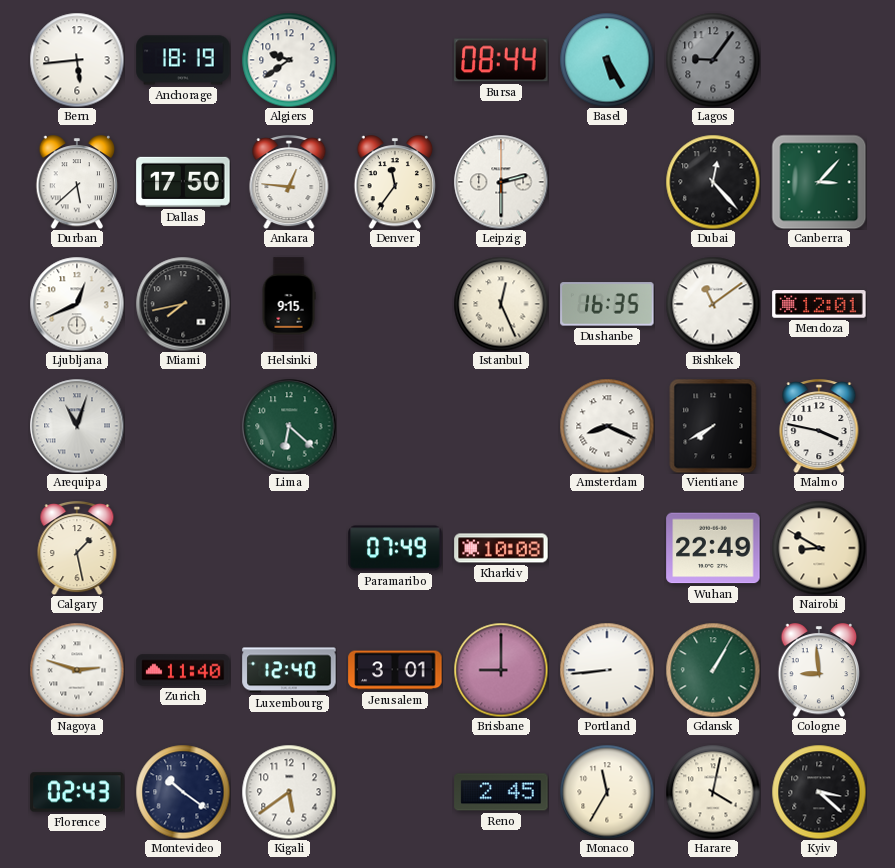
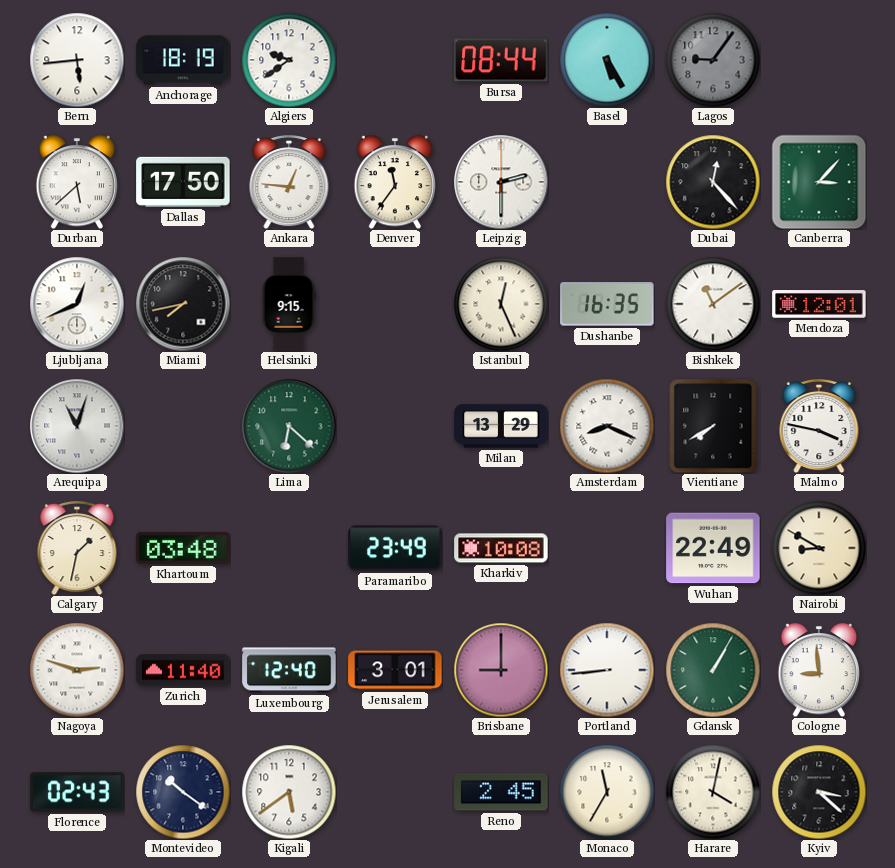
Milan: none -> 13:29
Calgary: 1:28 -> 1:32
Khartoum: none -> 03:48
Paramaribo: 07:49 -> 23:49
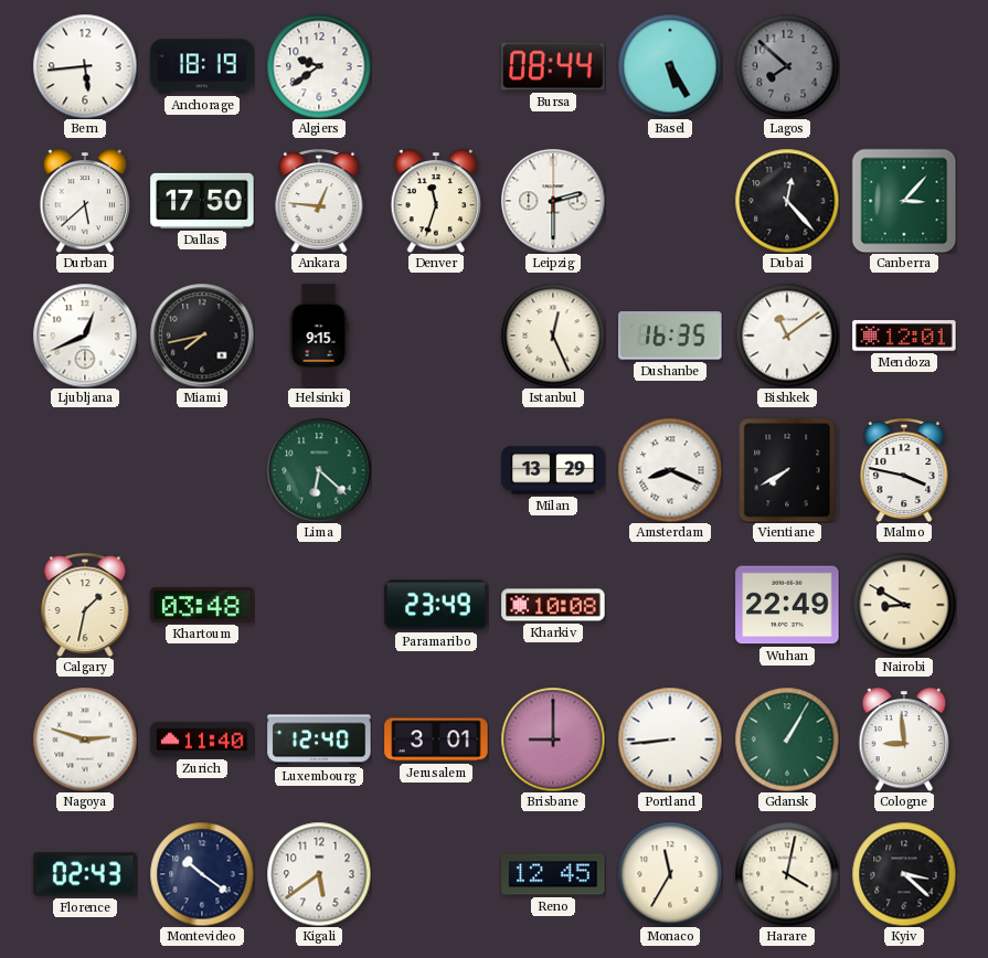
Lagos: 9:06 -> 7:52
Denver: 11:36 -> 11:33
Arequipa: 11:03 -> none
Reno: 2:45 -> 12:45
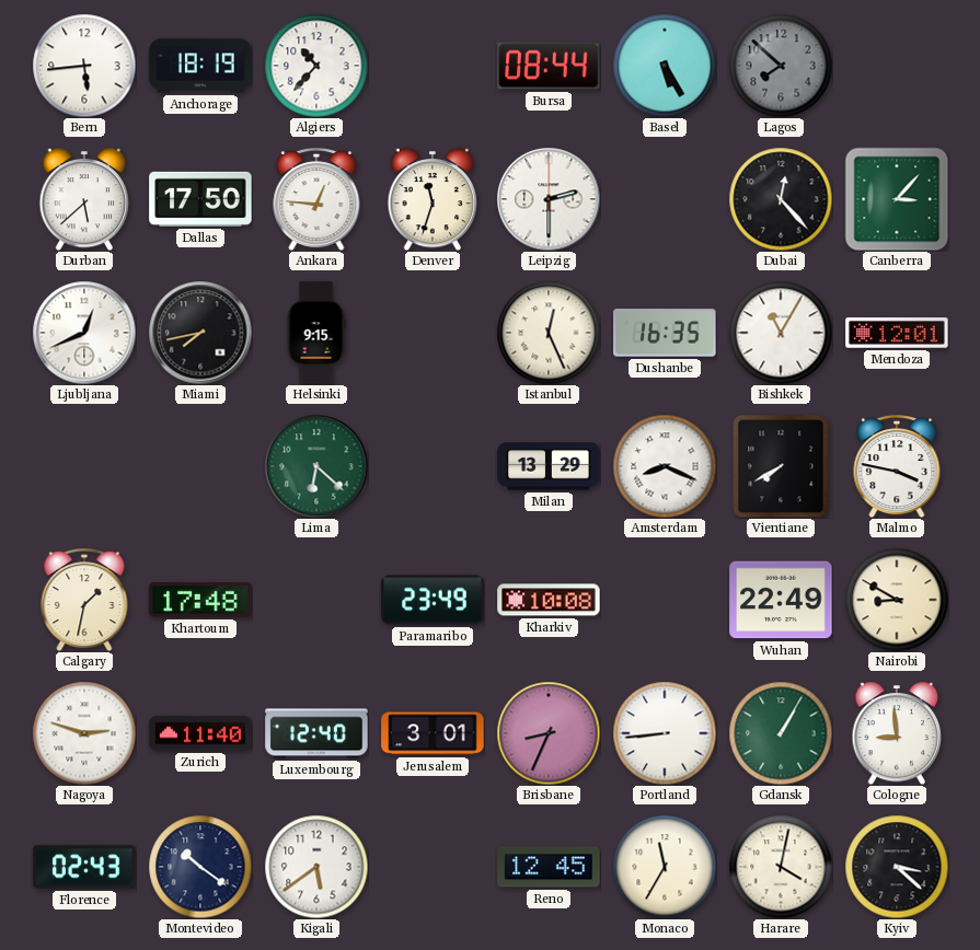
Algiers: 9:39 -> 10:37
Bishkek: 11:09 -> 11:05
Khartoum: 03:48 -> 17:48
Brisbane: 9:00 -> 8:34
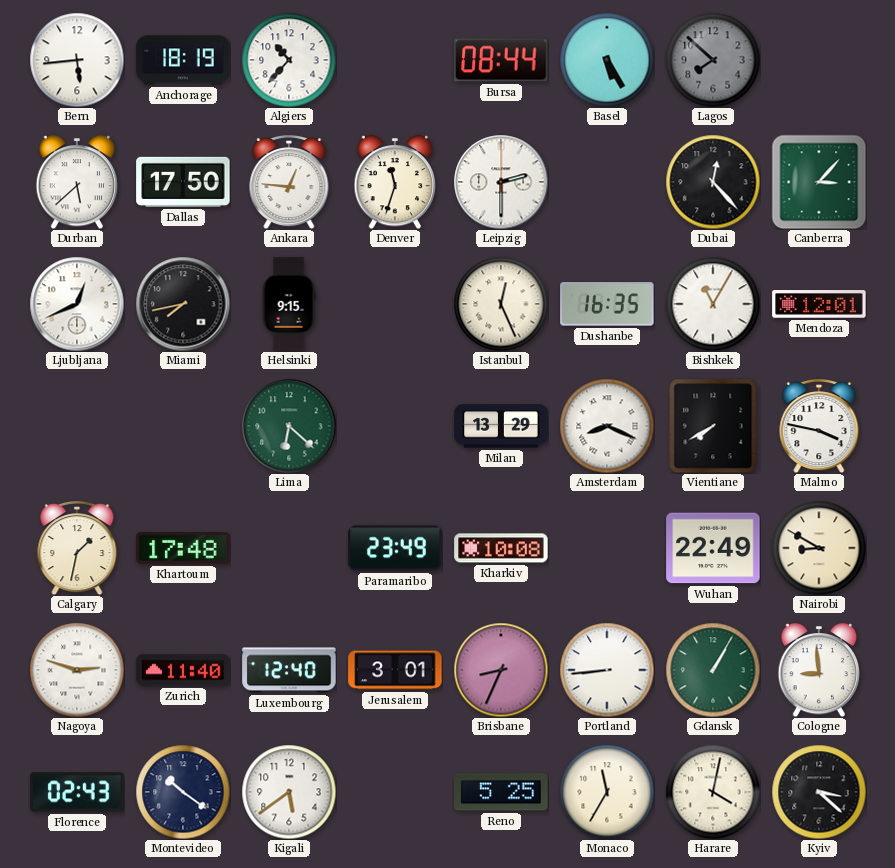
Reno: 12:45 -> 5:25
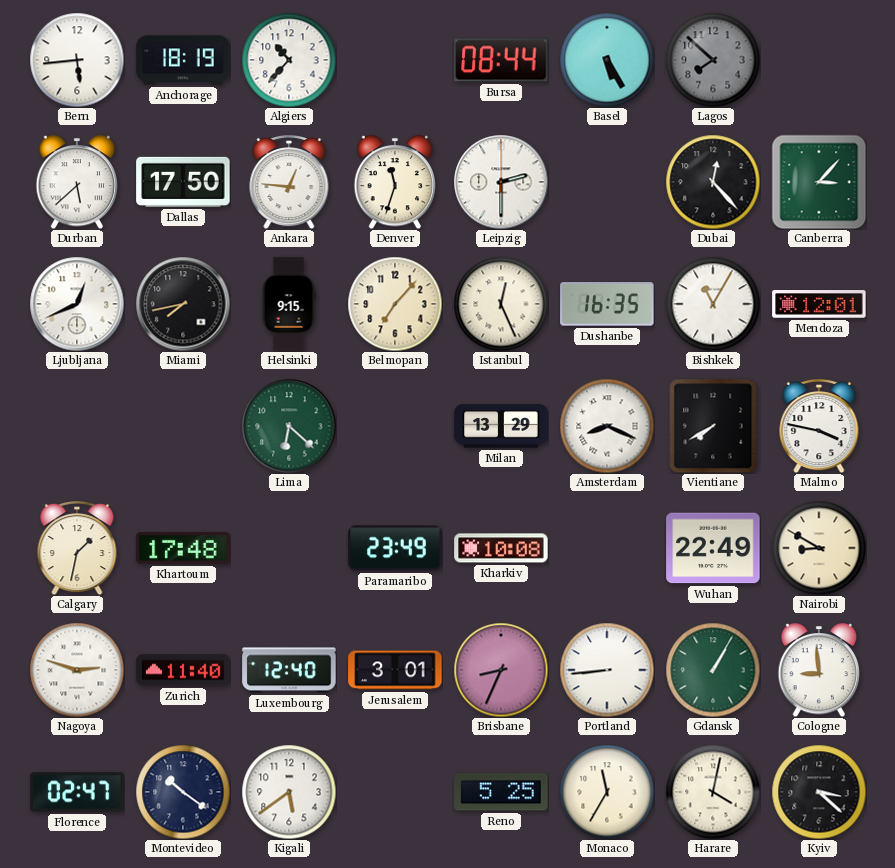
Belmopan: none -> 7:07
Florence: 02:43 -> 02:47
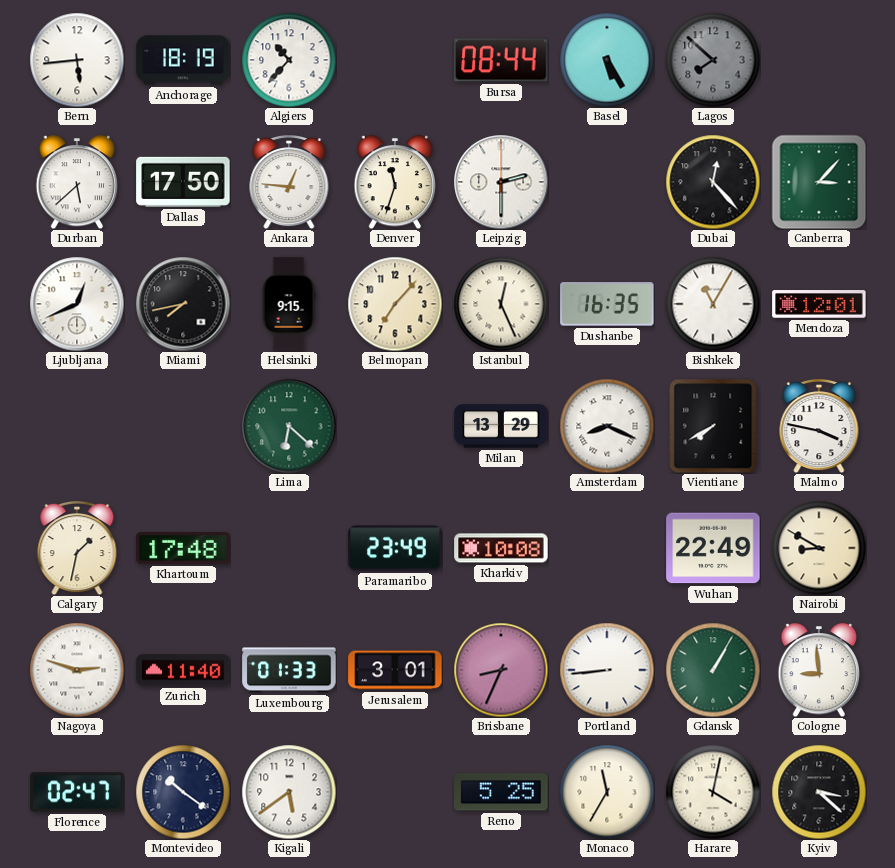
Luxembourg: 12:40 -> 01:33
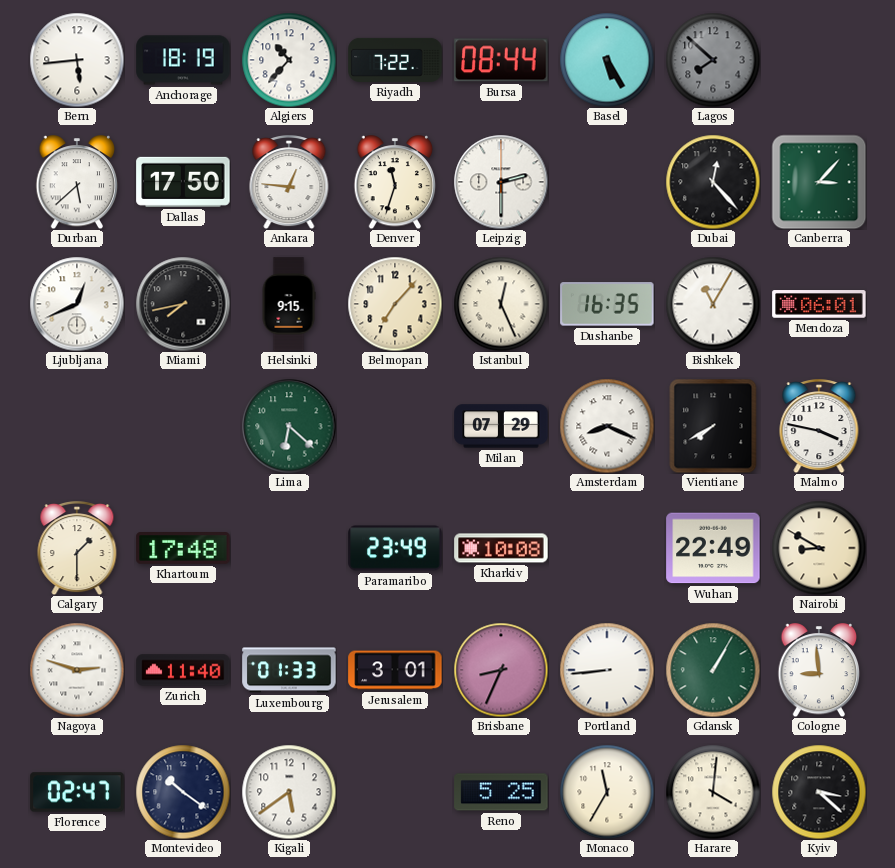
Riyadh: none -> 7:22
Mendoza: 12:01 -> 06:01
Milan: 13:29 -> 07:29
Calgary: 1:32 -> 1:30
Harare: 4:02 -> 4:01
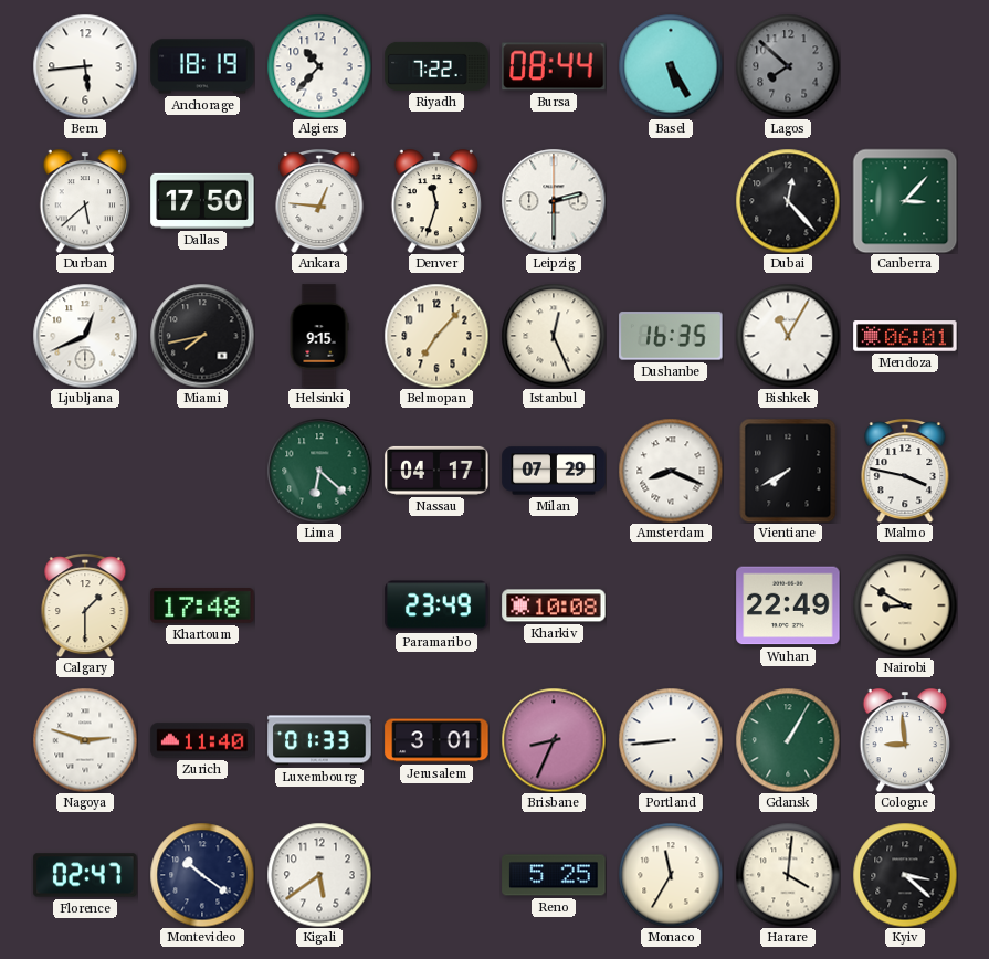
Nassau: none -> 04:17
